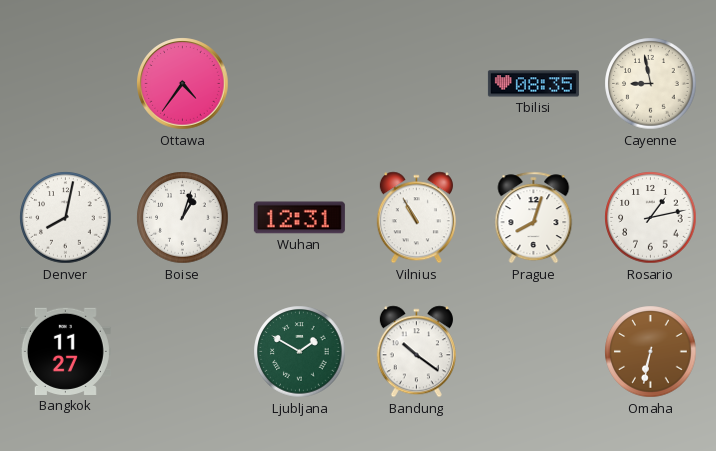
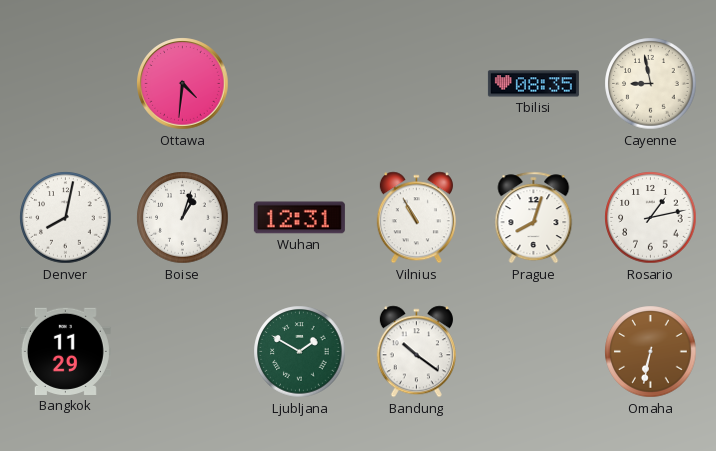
Ottawa: 4:36 -> 4:31
Bangkok: 11:27 -> 11:29
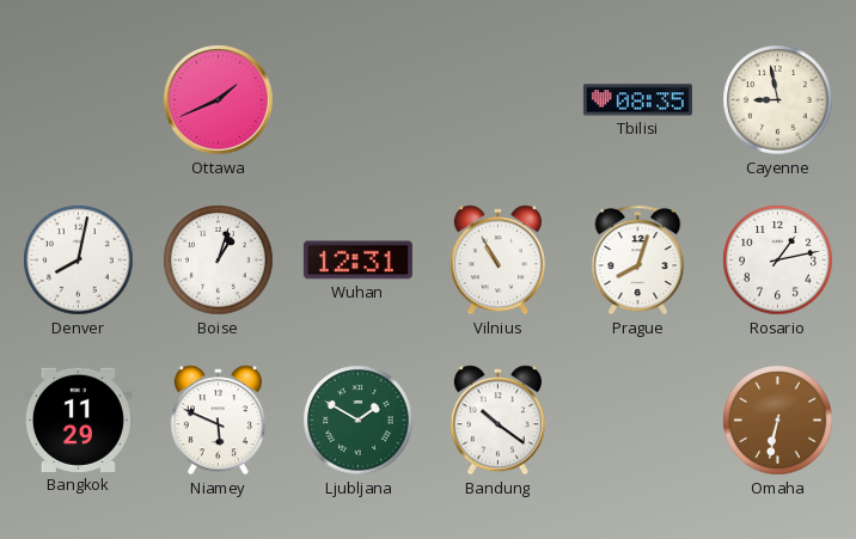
Ottawa: 4:31 -> 1:41
Niamey: none -> 5:49
